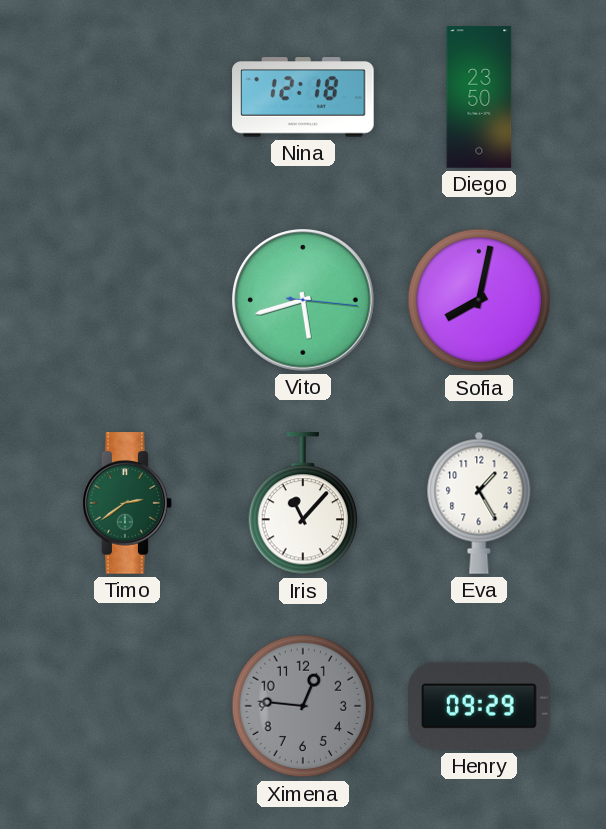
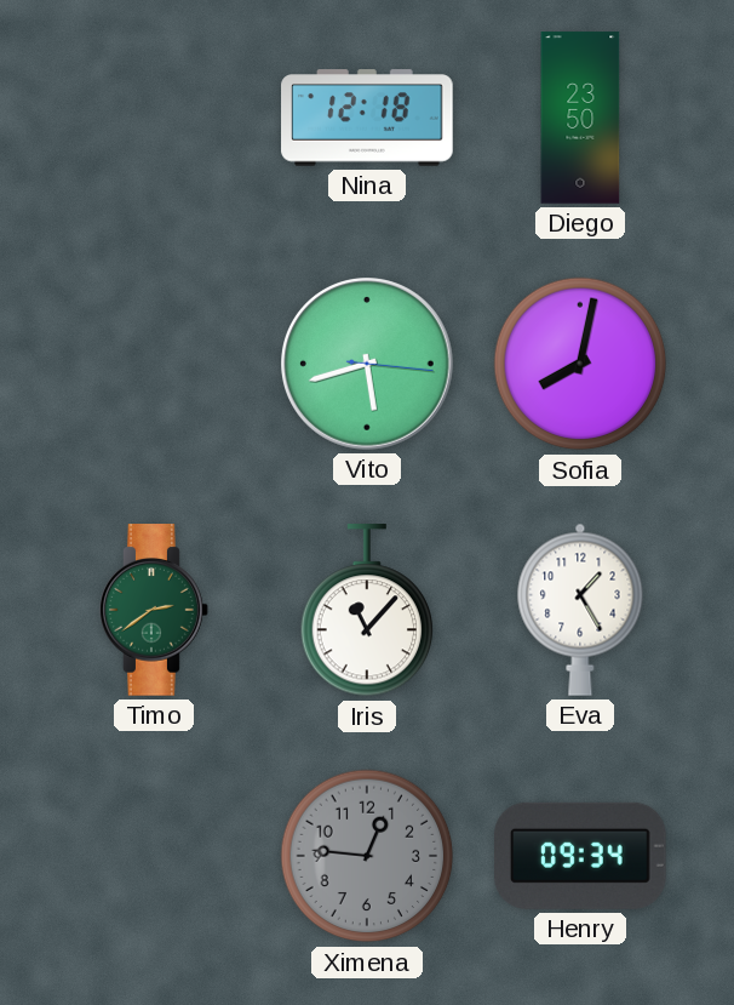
Henry: 09:29 -> 09:34
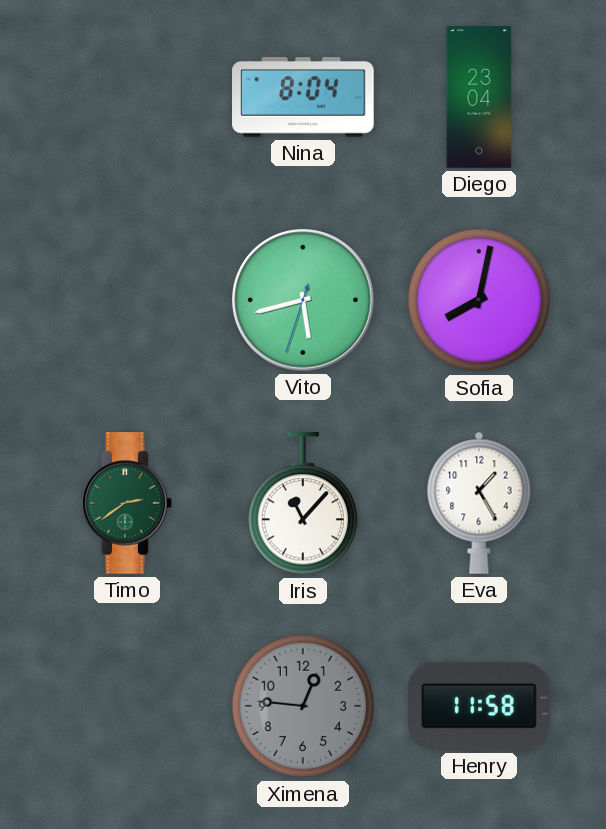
Nina: 12:18 -> 8:04
Diego: 23:50 -> 23:04
Vito: 5:42:16 -> 5:42:33
Henry: 09:34 -> 11:58
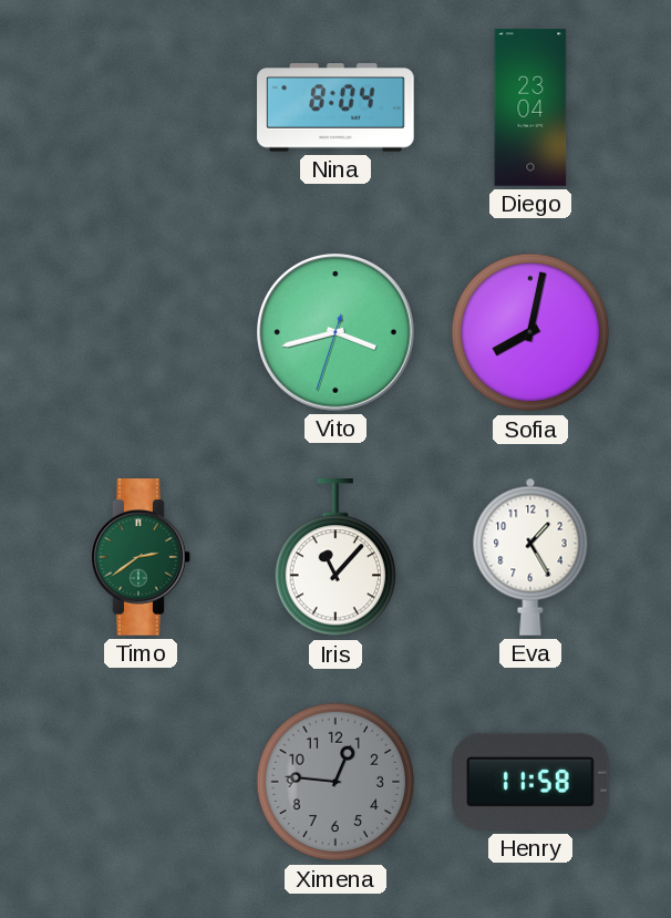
Vito: 5:42 -> 3:42
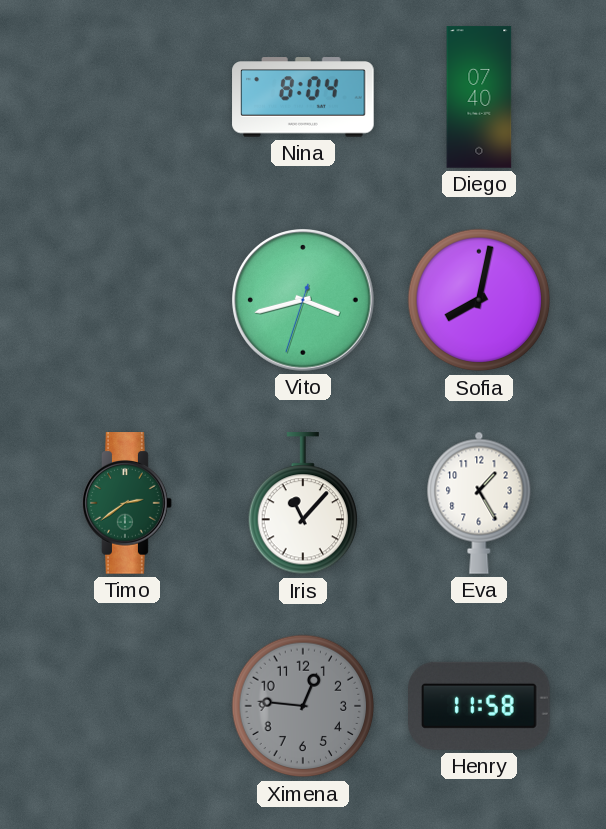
Diego: 23:04 -> 07:40
